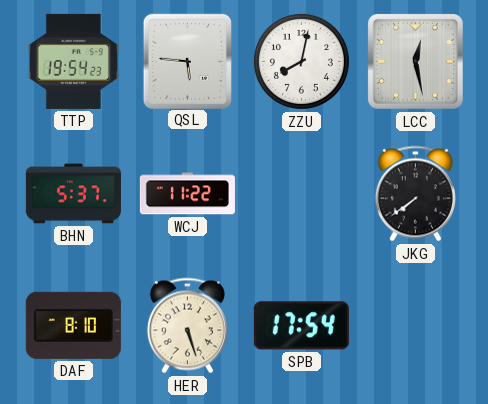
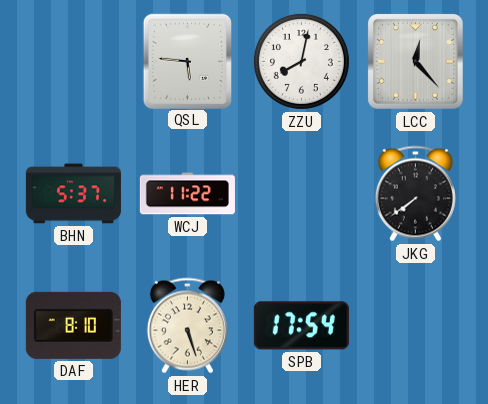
TTP: 19:54 -> none
LCC: 12:28 -> 12:23
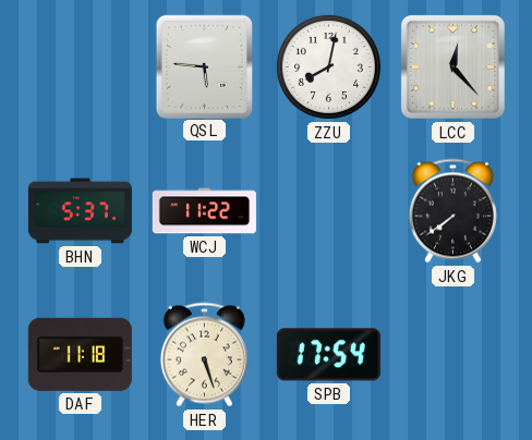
DAF: 8:10 -> 11:18
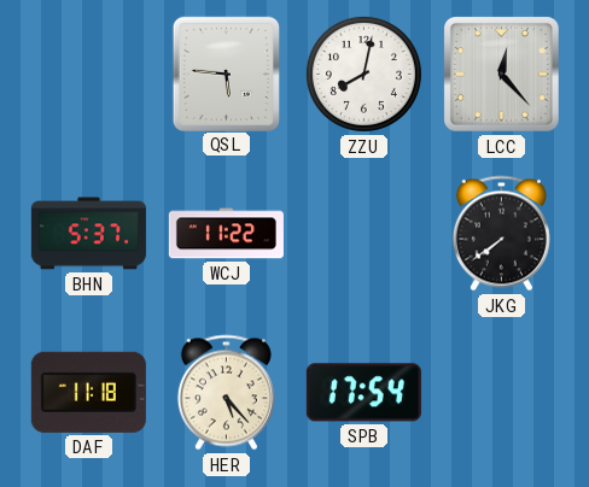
HER: 5:27 -> 5:23
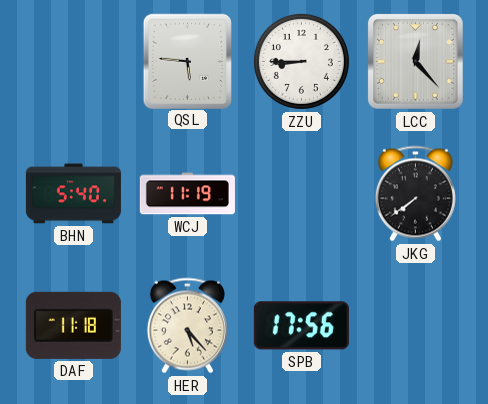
ZZU: 8:02 -> 8:45
BHN: 5:37 -> 5:40
WCJ: 11:22 -> 11:19
SPB: 17:54 -> 17:56
